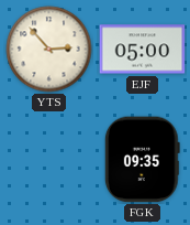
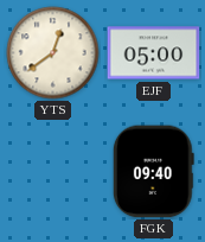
YTS: 2:53 -> 12:39
FGK: 09:35 -> 09:40
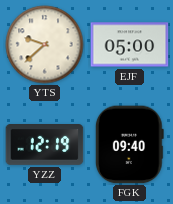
YTS: 12:39 -> 9:38
YZZ: none -> 12:19
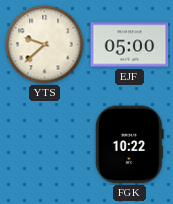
YZZ: 12:19 -> none
FGK: 09:40 -> 10:22
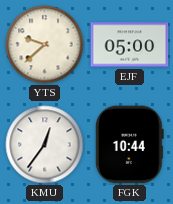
KMU: none -> 12:36
FGK: 10:22 -> 10:44
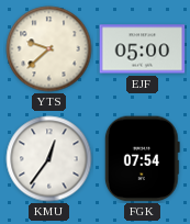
FGK: 10:44 -> 07:54
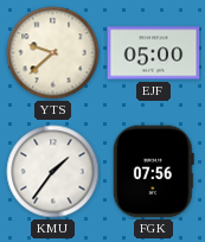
KMU: 12:36 -> 1:36
FGK: 07:54 -> 07:56
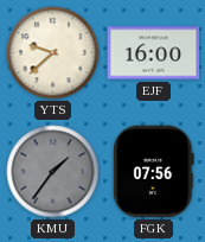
EJF: 05:00 -> 16:00
KMU dial: white -> grey
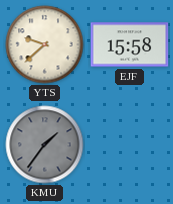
EJF: 16:00 -> 15:58
FGK: 07:56 -> none
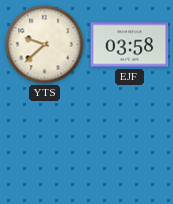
EJF: 15:58 -> 03:58
KMU: 1:36 -> none
